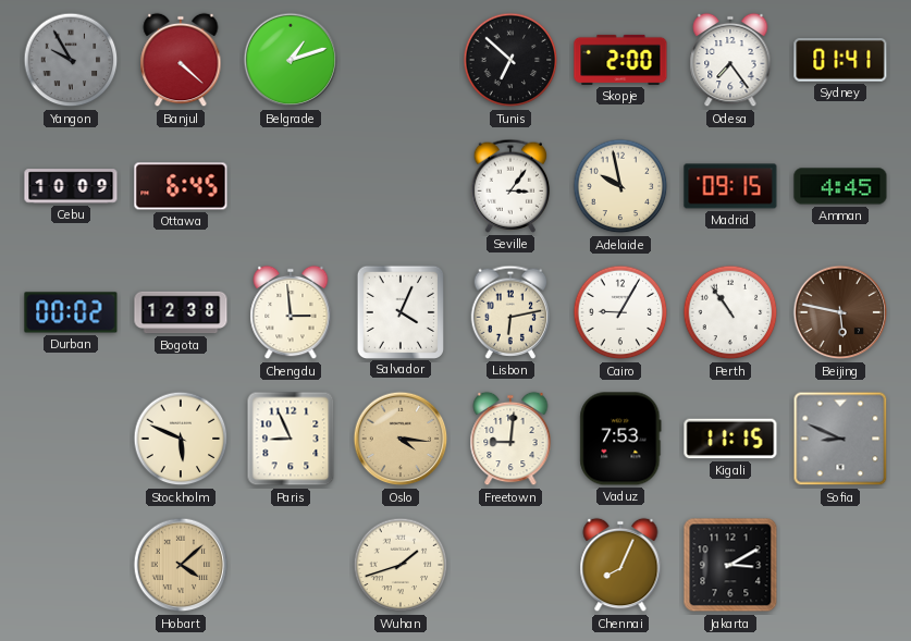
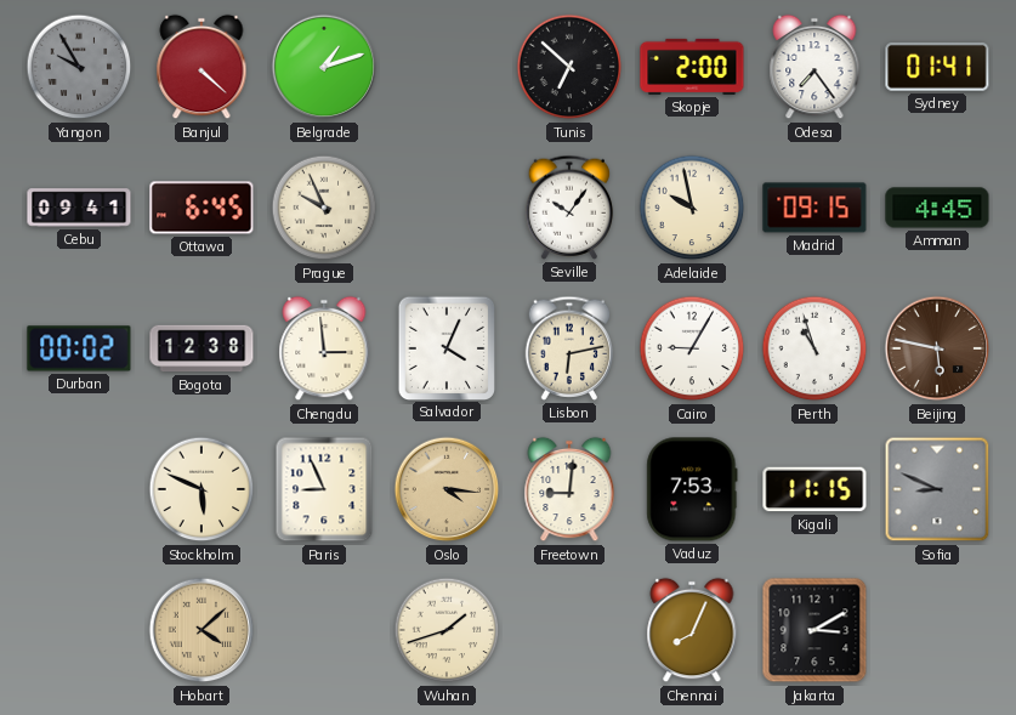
Cebu: 10:09 -> 09:41
Prague: none -> 9:56
Seville: 3:06 -> 10:06
Perth: 10:54 -> 10:57
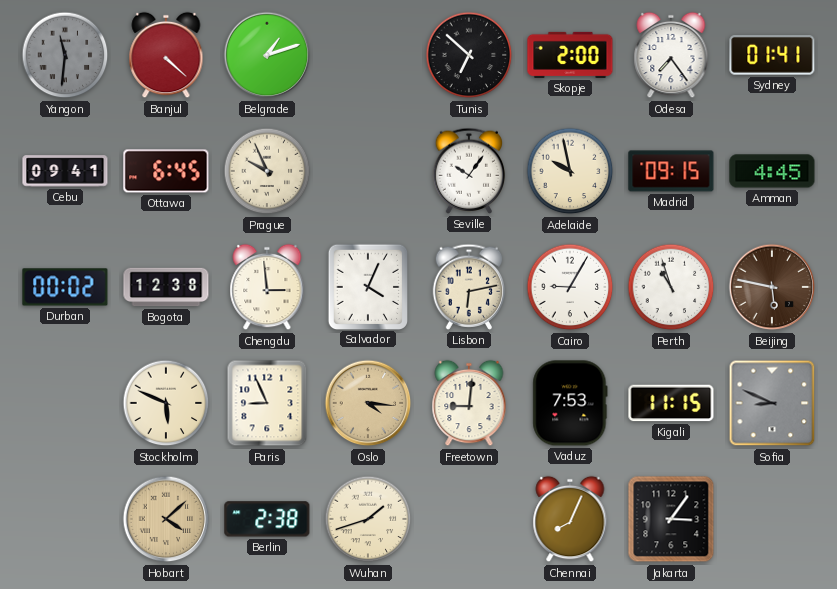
Yangon: 9:55 -> 11:31
Berlin: none -> 2:38
Jakarta: 3:10 -> 3:06
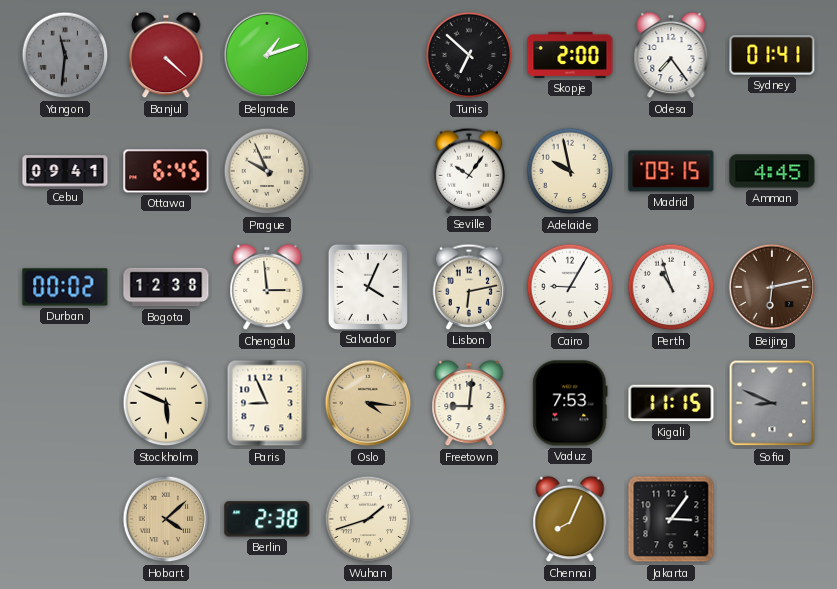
Beijing: 5:47 -> 6:13
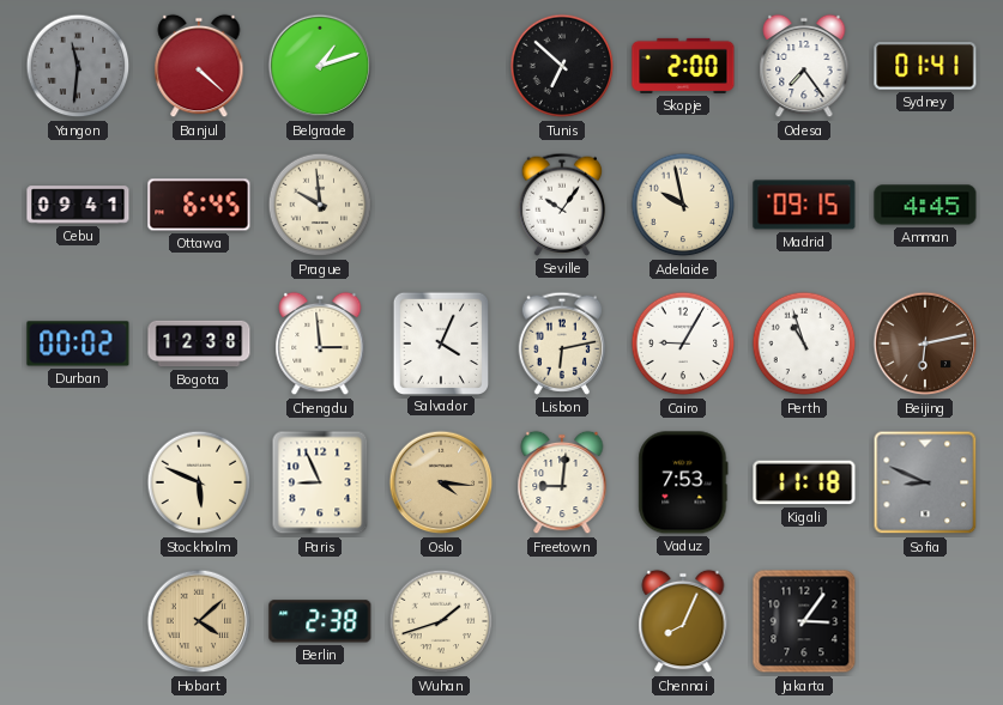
Prague: 9:56 -> 9:59
Kigali: 11:15 -> 11:18
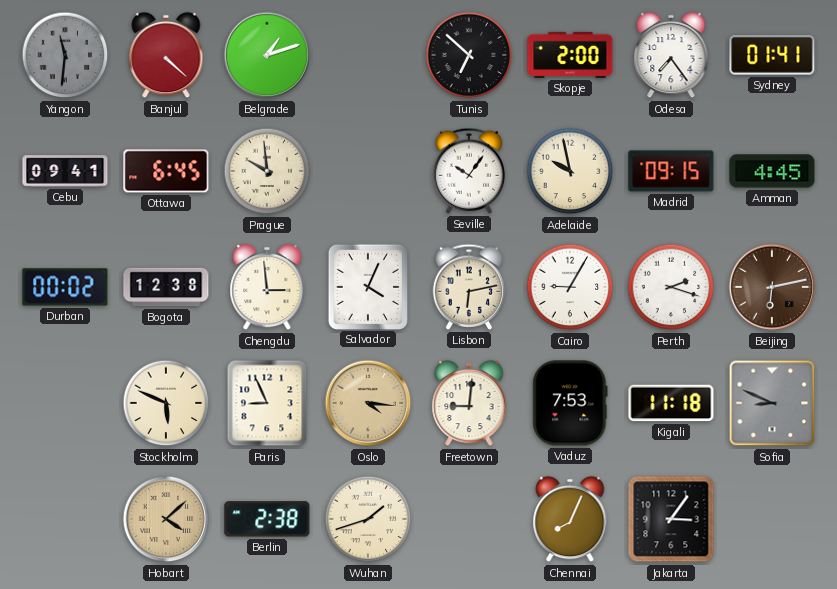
Perth: 10:57 -> 2:18
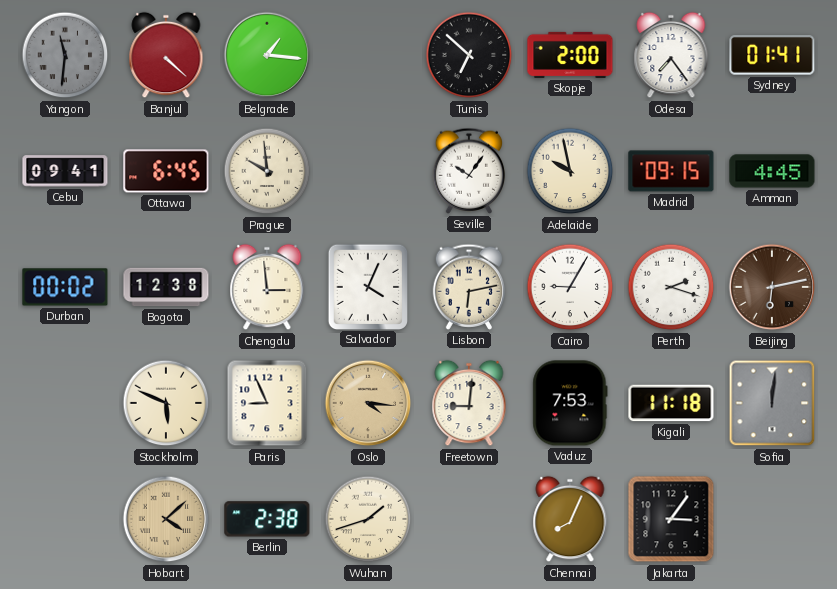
Belgrade: 1:12 -> 1:16
Sofia: 8:49 -> 12:01
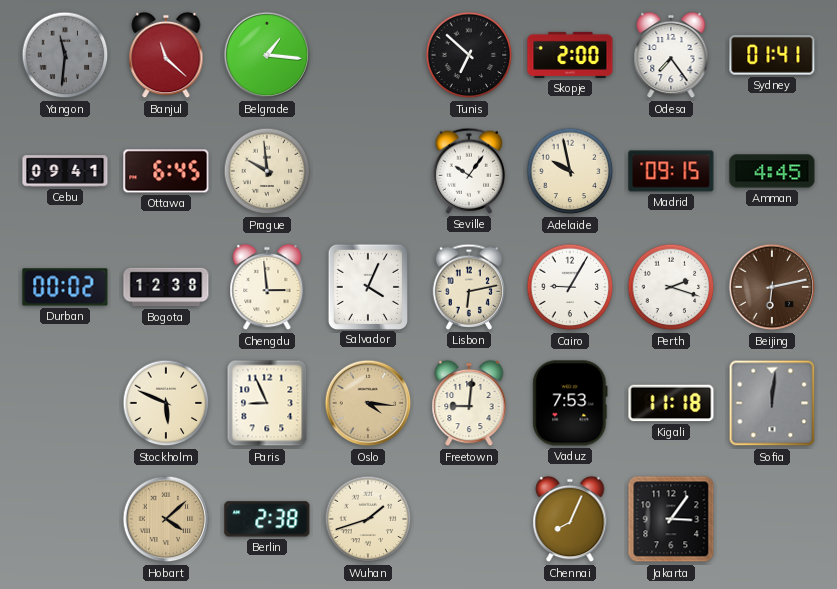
Banjul: 4:22 -> 11:22
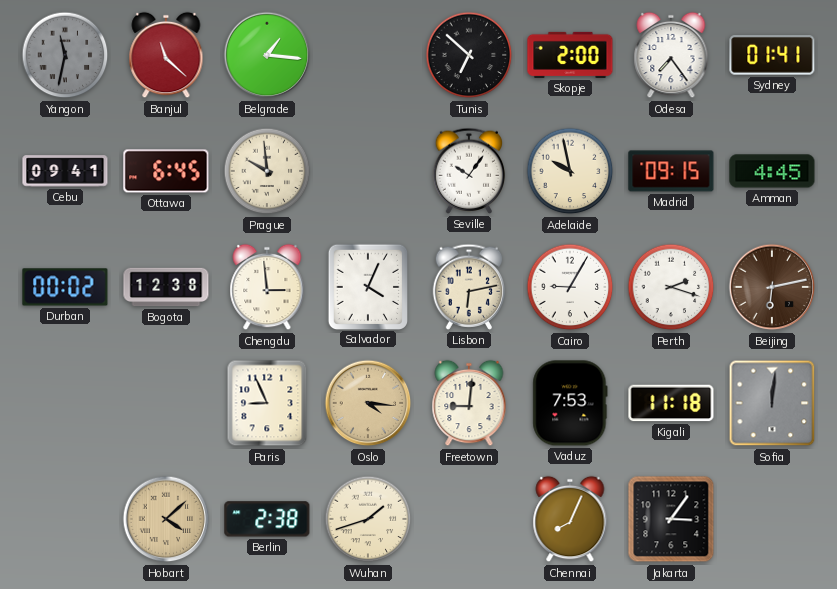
Yangon: 11:31 -> 11:32
Stockholm: 5:49 -> none
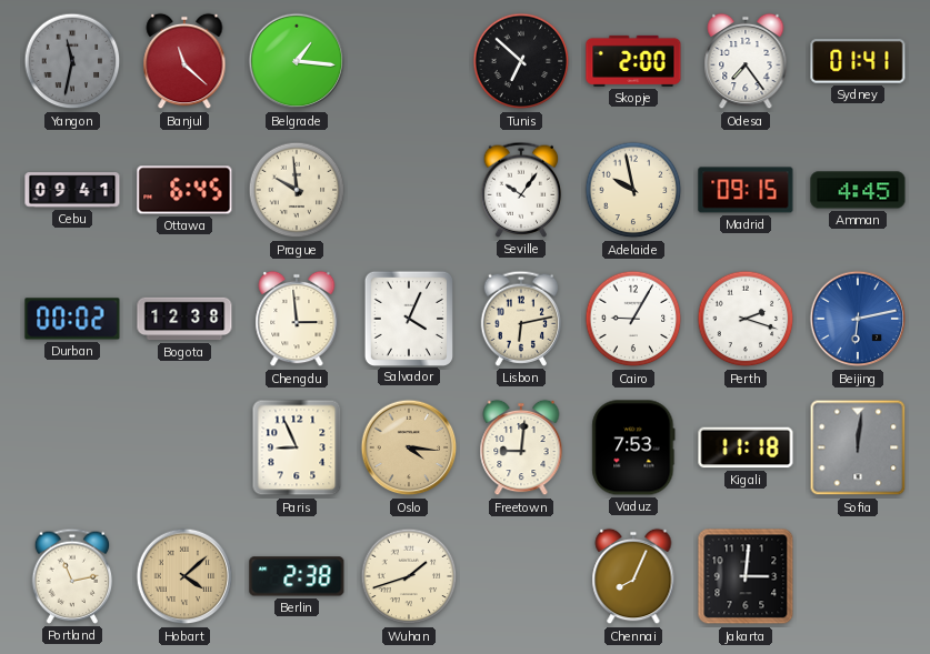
Beijing dial: brown -> blue
Portland: none -> 11:13
Jakarta: 3:06 -> 3:01
